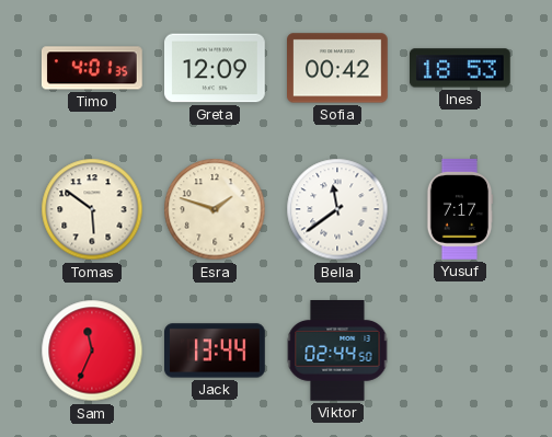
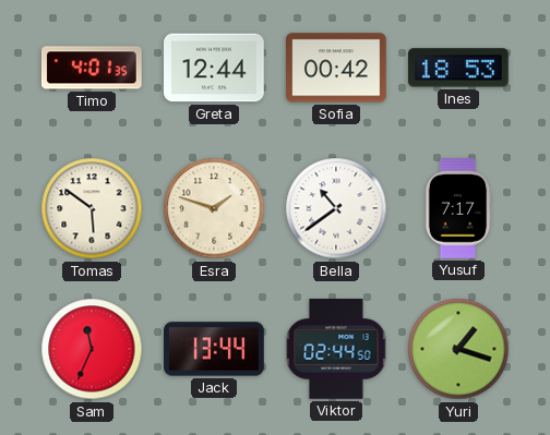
Greta: 12:09 -> 12:44
Bella: 11:39 -> 10:39
Yuri: none -> 1:18
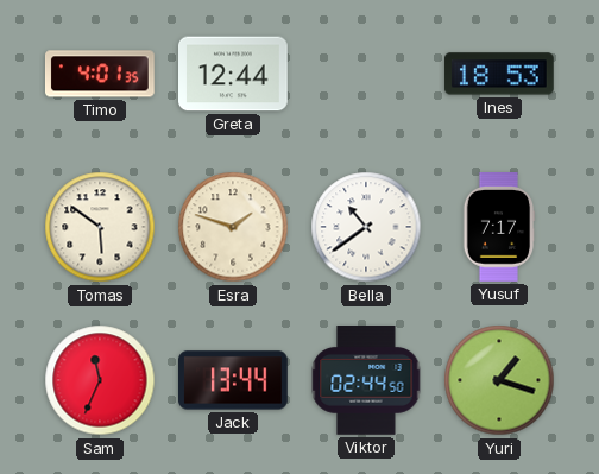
Sofia: 00:42 -> none
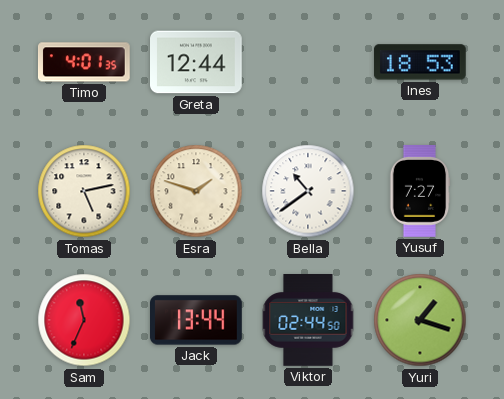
Tomas: 5:51 -> 5:13
Yusuf: 7:17 -> 7:27
